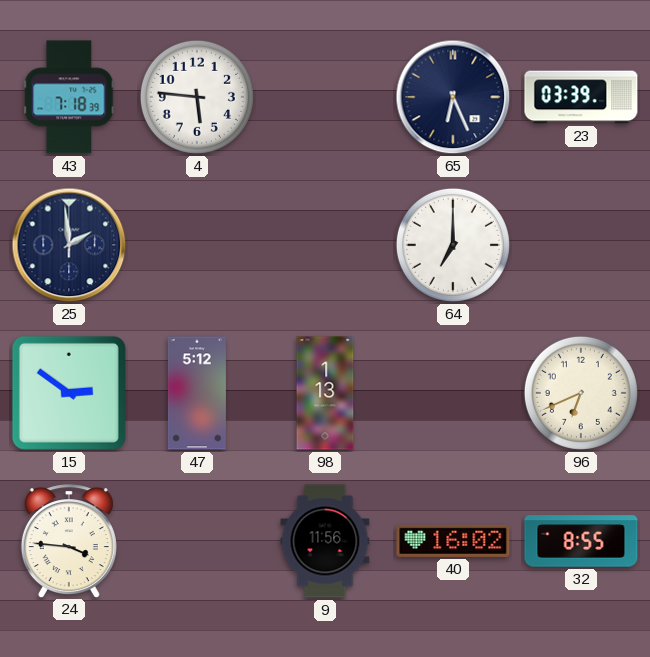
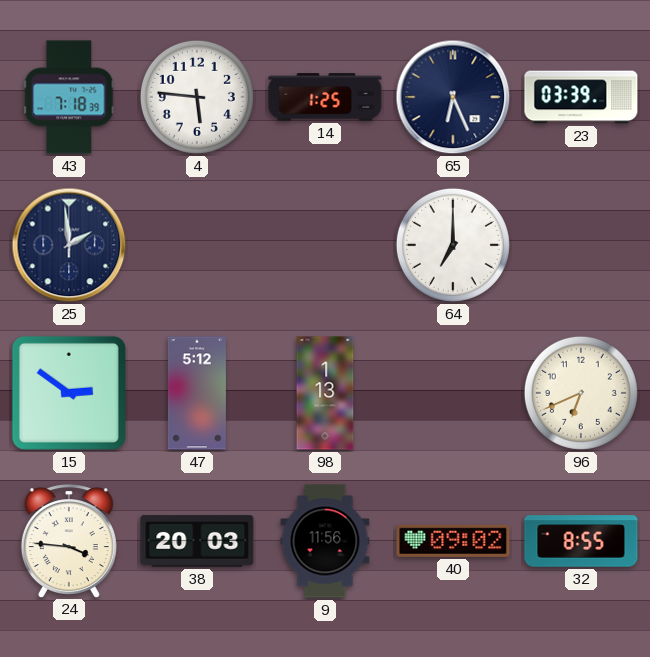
14: none -> 1:25
38: none -> 20:03
40: 16:02 -> 09:02
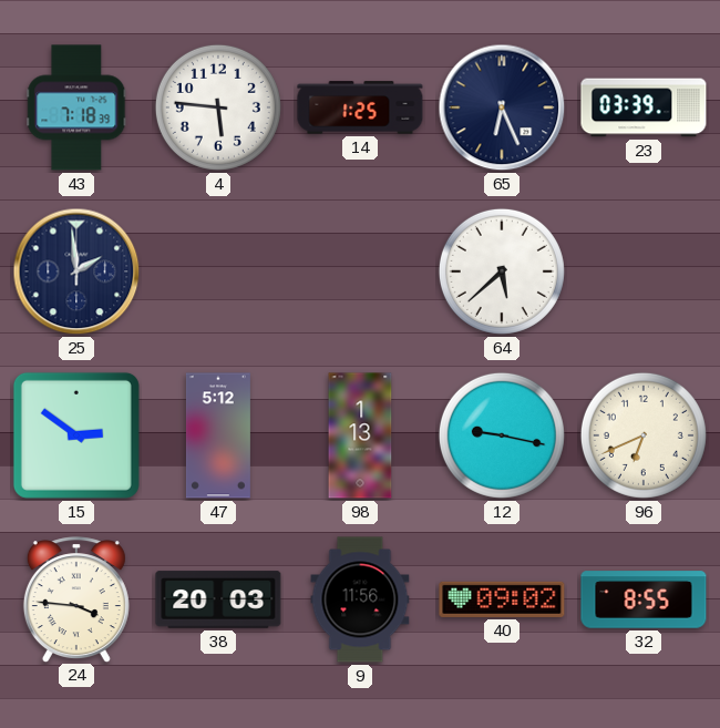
64: 7:00 -> 5:38
12: none -> 9:17
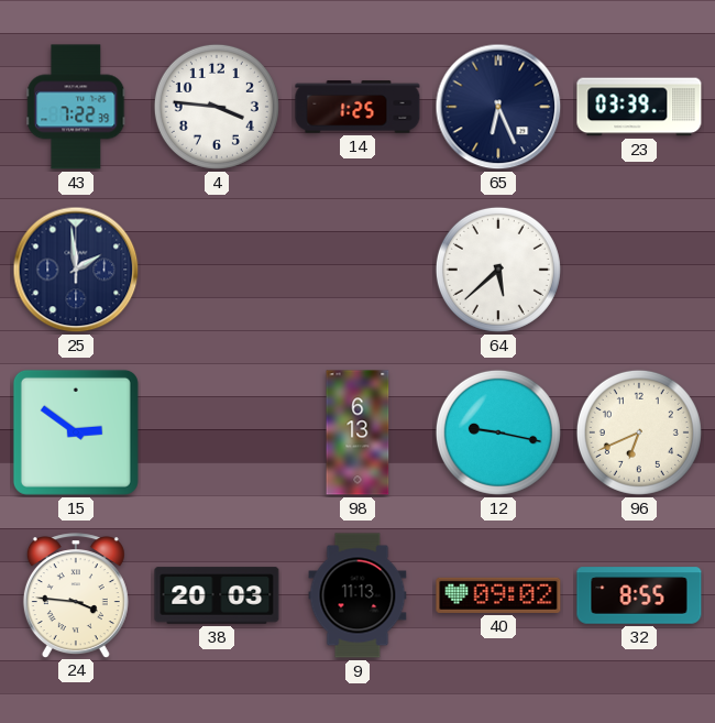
43: 7:18 -> 7:22
4: 5:46 -> 3:46
47: 5:12 -> none
98: 1:13 -> 6:13
9: 11:56 -> 11:13
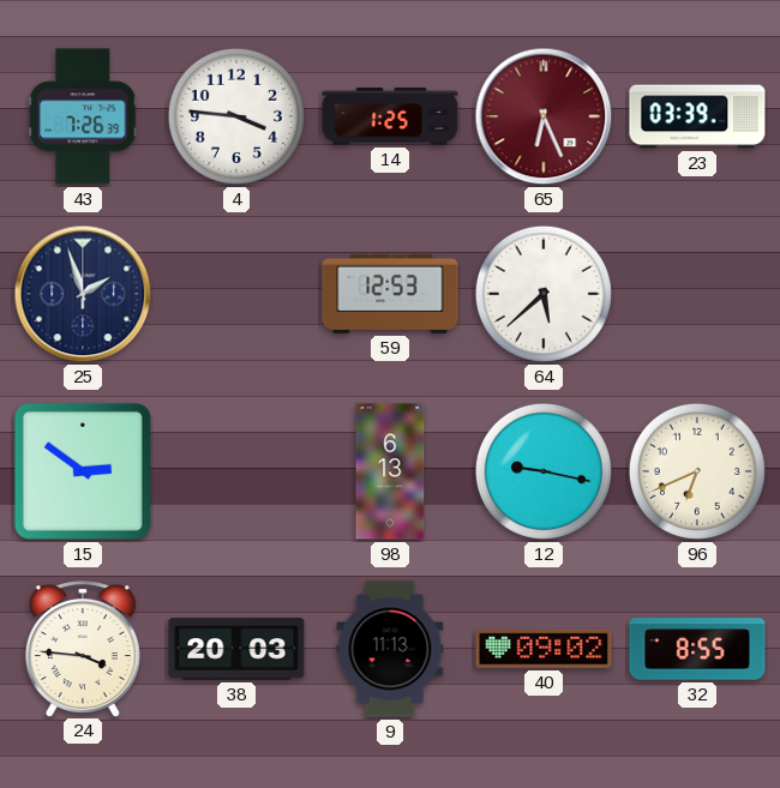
43: 7:22 -> 7:26
65 dial: navy -> burgundy
25: 1:59 -> 1:57
59: none -> 12:53
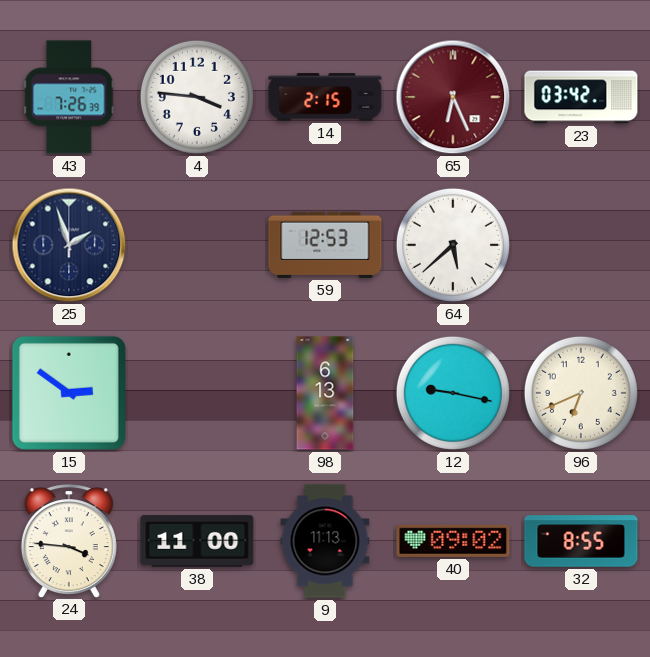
14: 1:25 -> 2:15
23: 03:39 -> 03:42
38: 20:03 -> 11:00
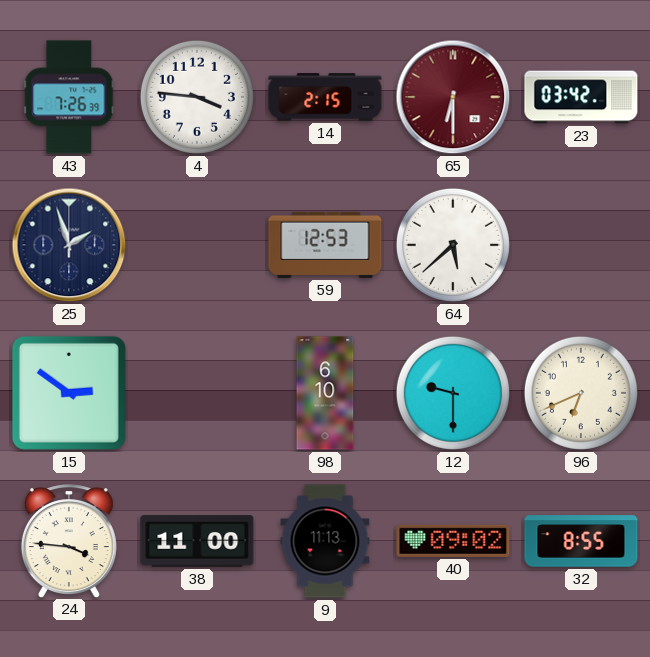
65: 6:26 -> 6:30
98: 6:13 -> 6:10
12: 9:17 -> 9:30
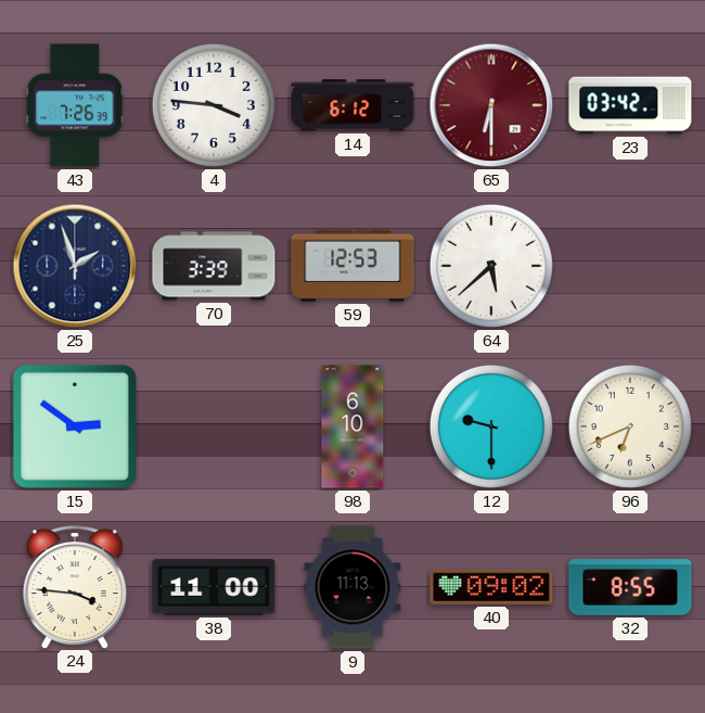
14: 2:15 -> 6:12
70: none -> 3:39
